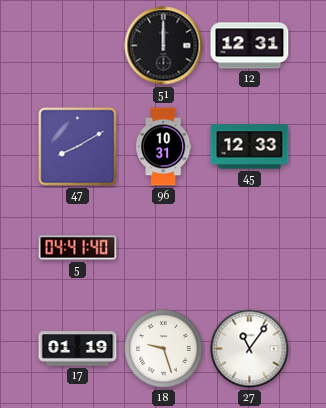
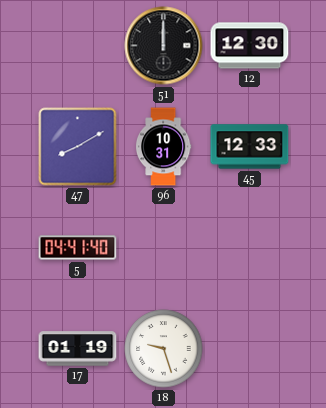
12: 12:31 -> 12:30
27: 11:06 -> none
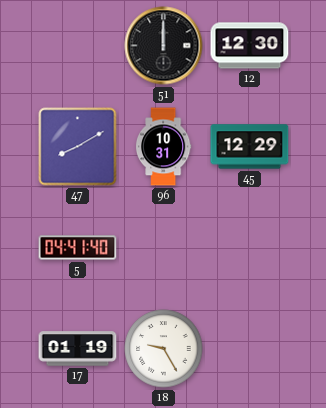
45: 12:33 -> 12:29
18: 9:27 -> 9:25
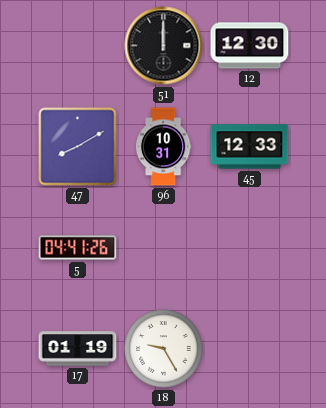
45: 12:29 -> 12:33
5: 04:41:40 -> 04:41:26
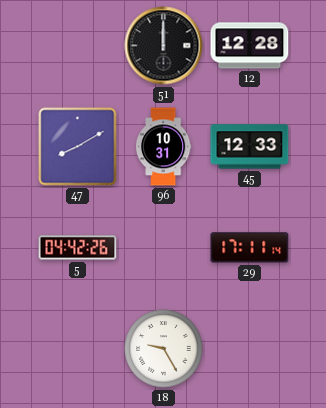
12: 12:30 -> 12:28
5: 04:41 -> 04:42
29: none -> 17:11
17: 01:19 -> none
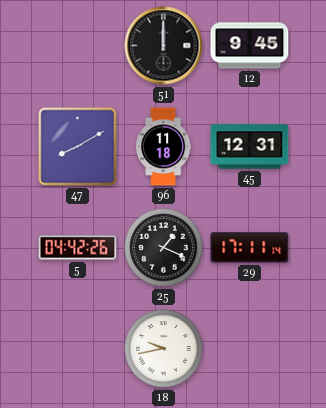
12: 12:28 -> 9:45
96: 10:31 -> 11:18
45: 12:33 -> 12:31
25: none -> 1:19
18: 9:25 -> 9:43
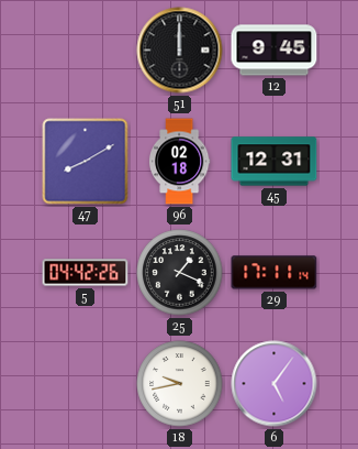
96: 11:18 -> 02:18
6: none -> 5:06
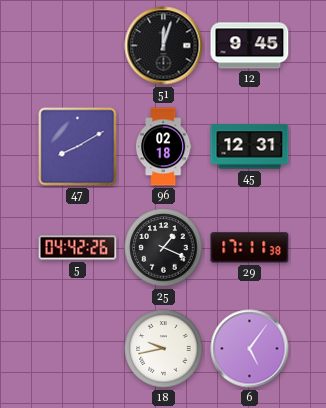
51: 12:00 -> 12:03
29: 17:11:14 -> 17:11:38
